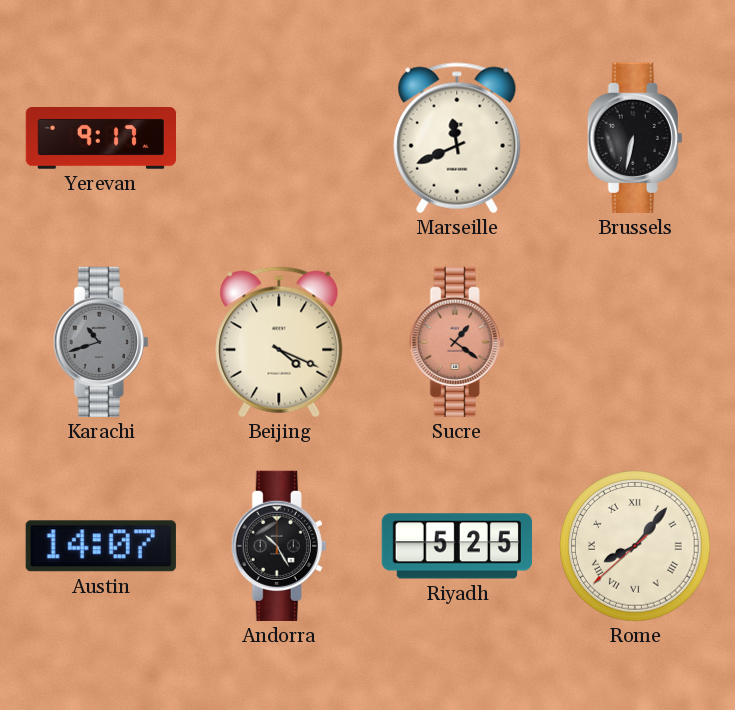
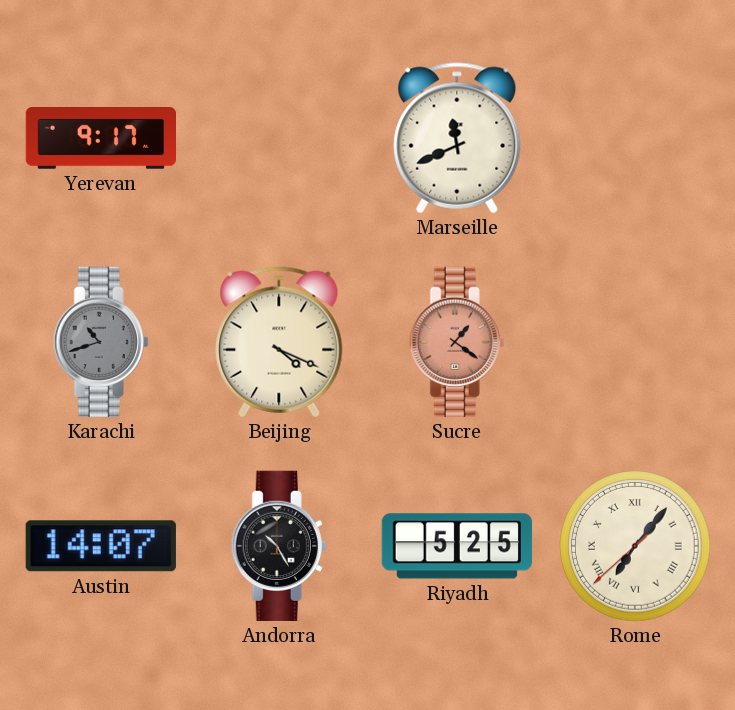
Brussels: 6:32 -> none
Rome: 8:06 -> 7:06
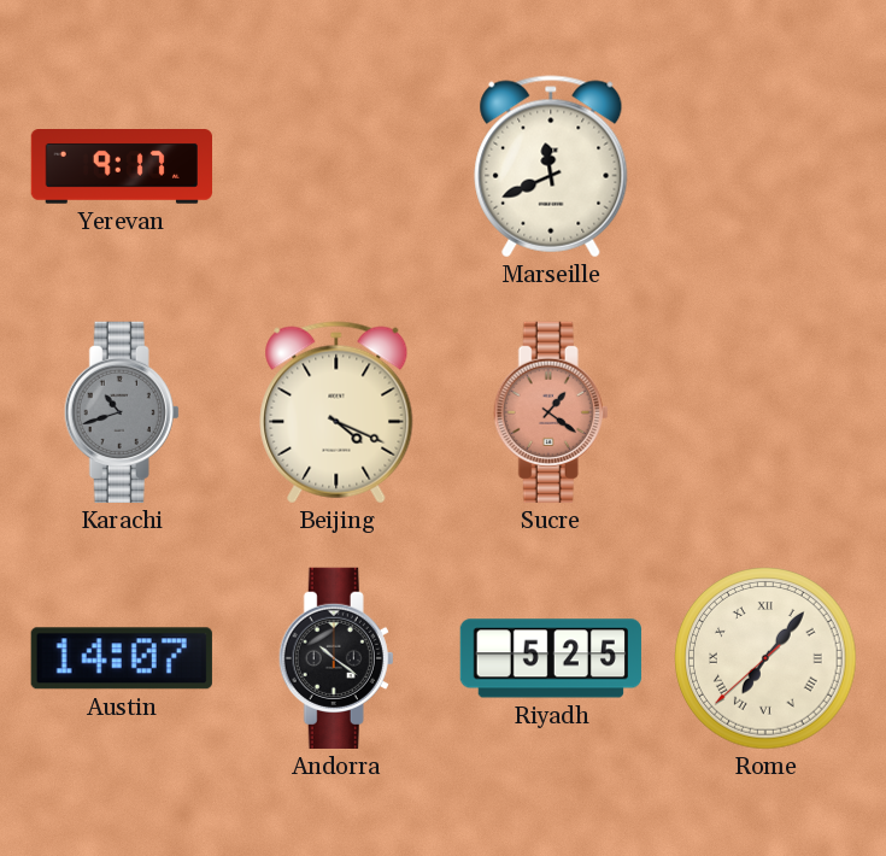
Andorra: 10:25 -> 10:21
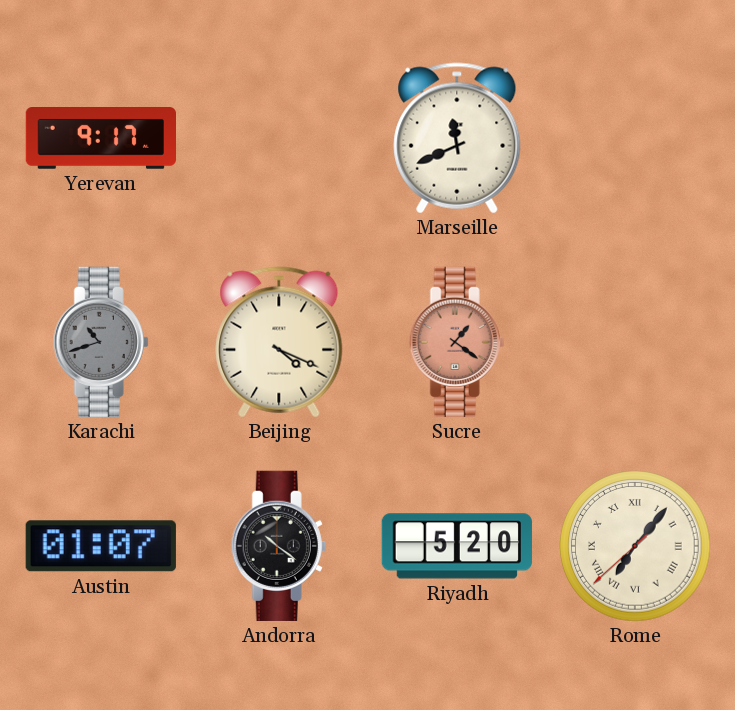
Austin: 14:07 -> 01:07
Riyadh: 5:25 -> 5:20
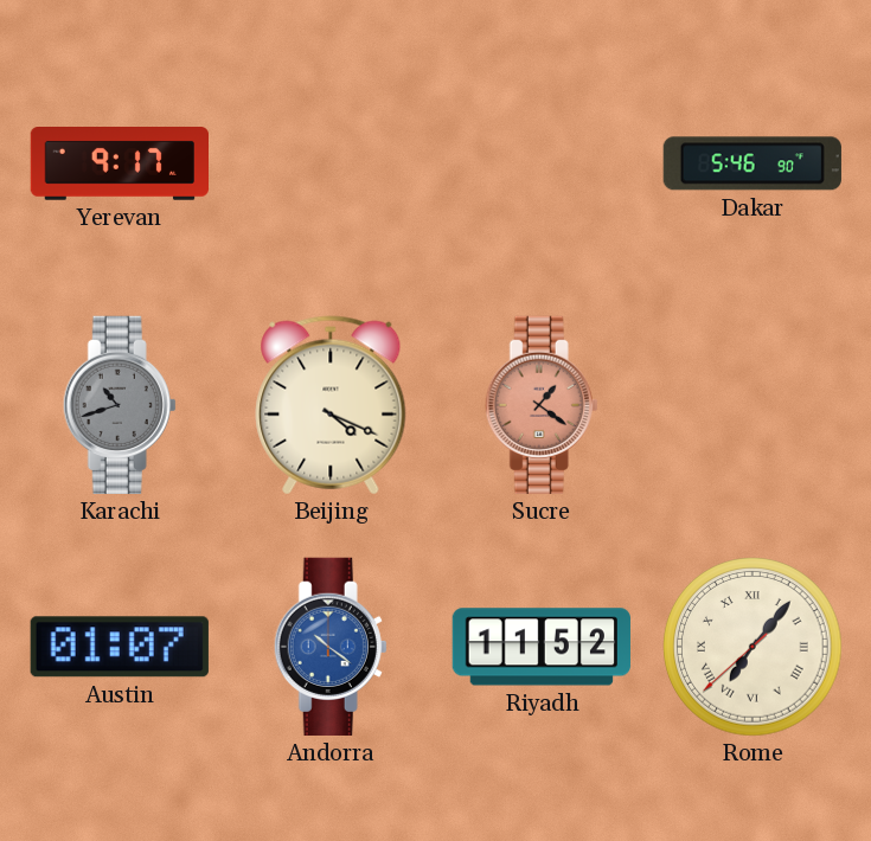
Marseille: 11:41 -> none
Dakar: none -> 5:46
Andorra dial: black -> blue
Riyadh: 5:20 -> 11:52
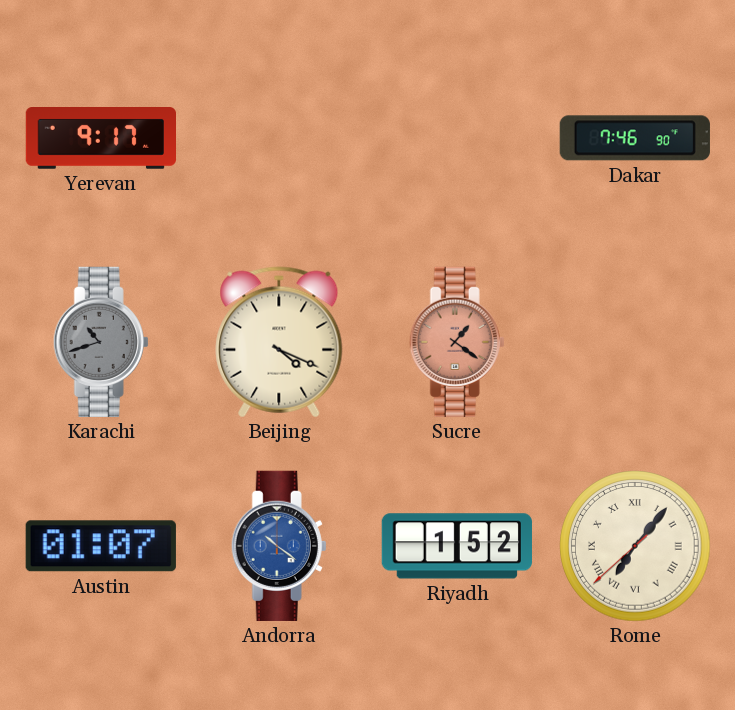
Dakar: 5:46 -> 7:46
Riyadh: 11:52 -> 1:52
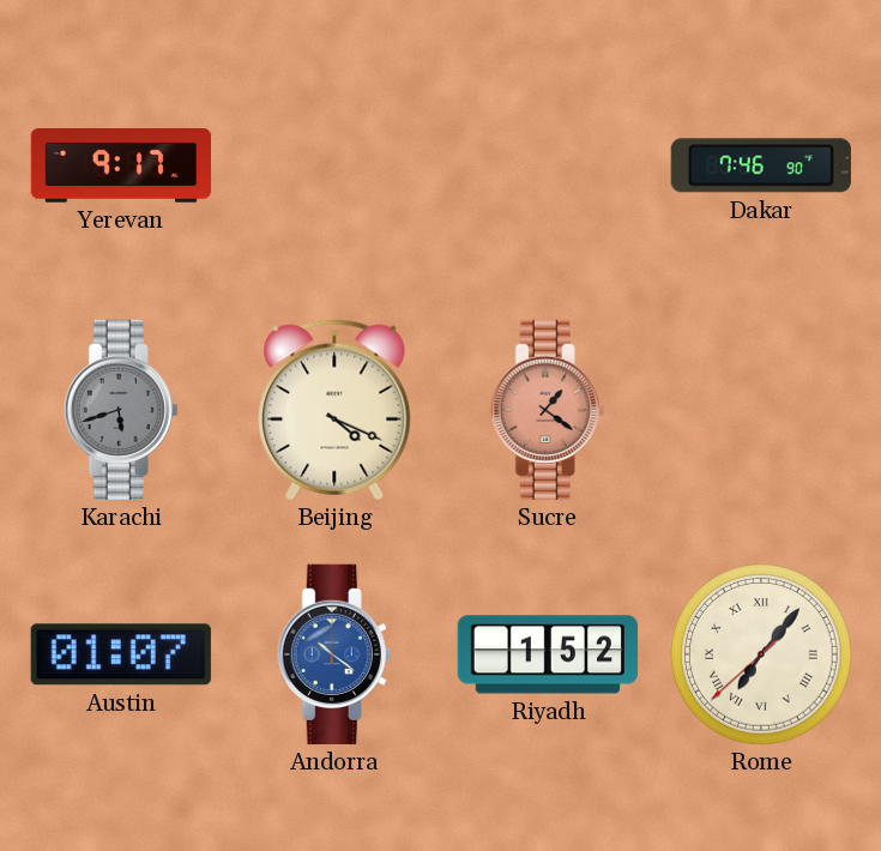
Karachi: 10:42 -> 5:42
